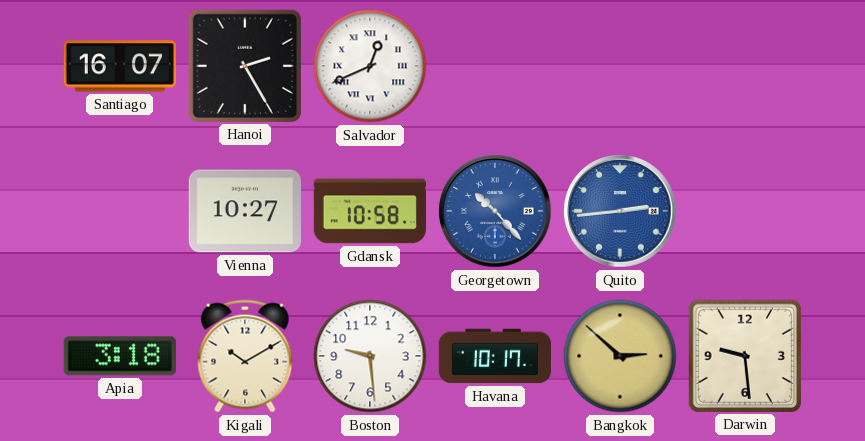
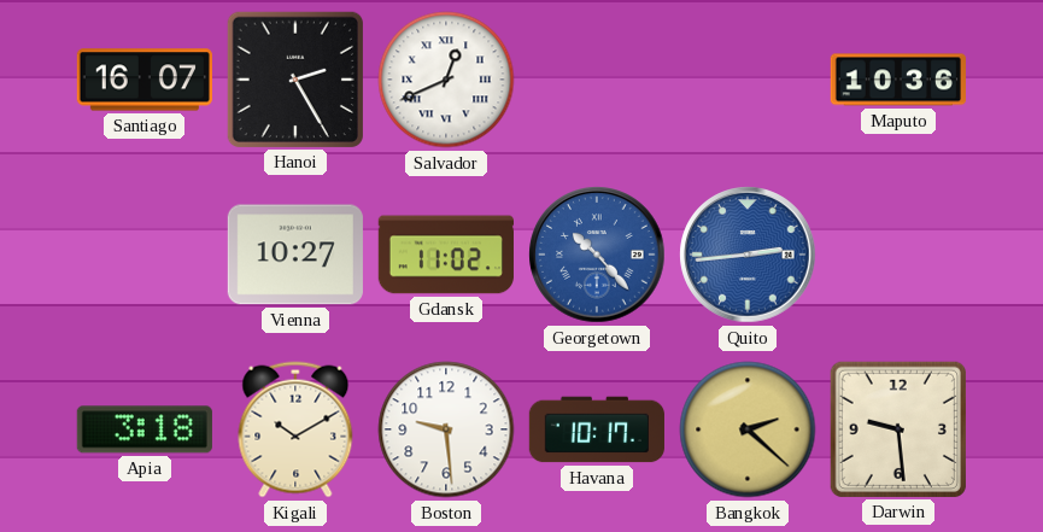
Maputo: none -> 10:36
Gdansk: 10:58 -> 11:02
Bangkok: 2:52 -> 2:22
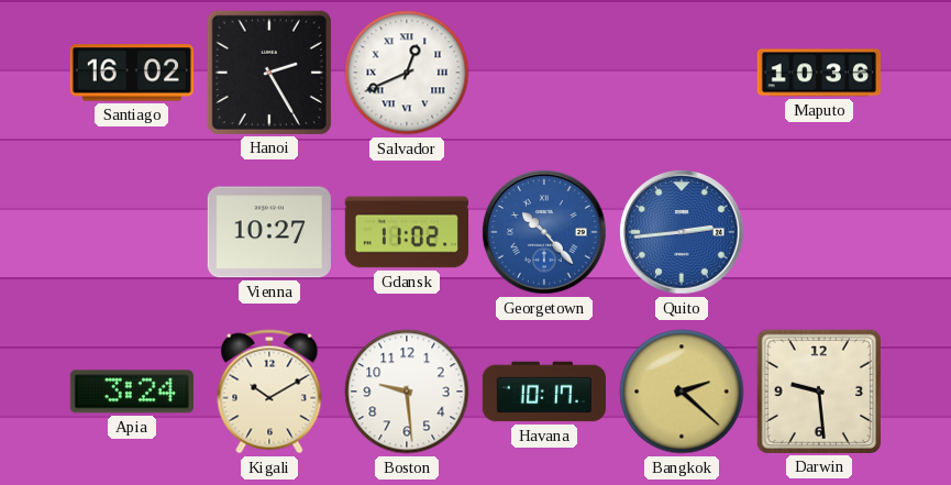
Santiago: 16:07 -> 16:02
Apia: 3:18 -> 3:24
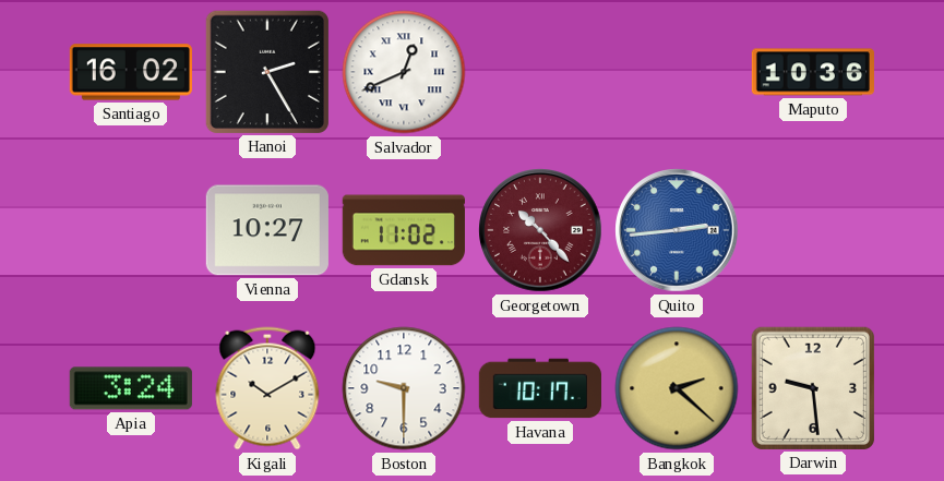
Georgetown dial: blue -> burgundy
Boston: 9:29 -> 9:30
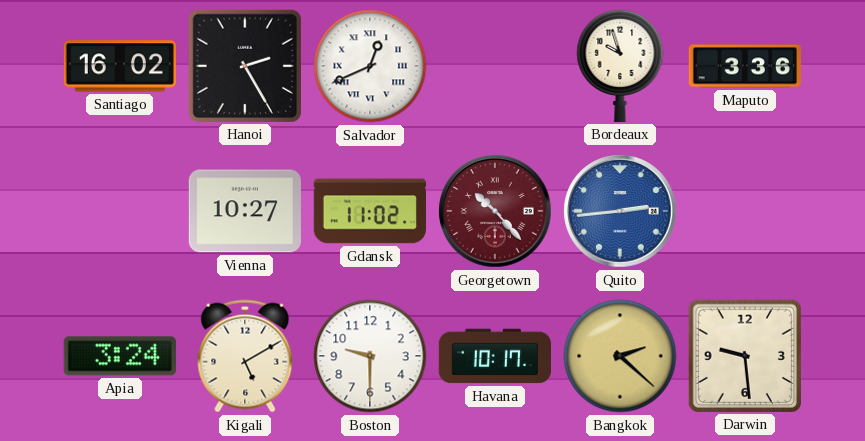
Bordeaux: none -> 9:57
Maputo: 10:36 -> 3:36
Kigali: 10:10 -> 5:10
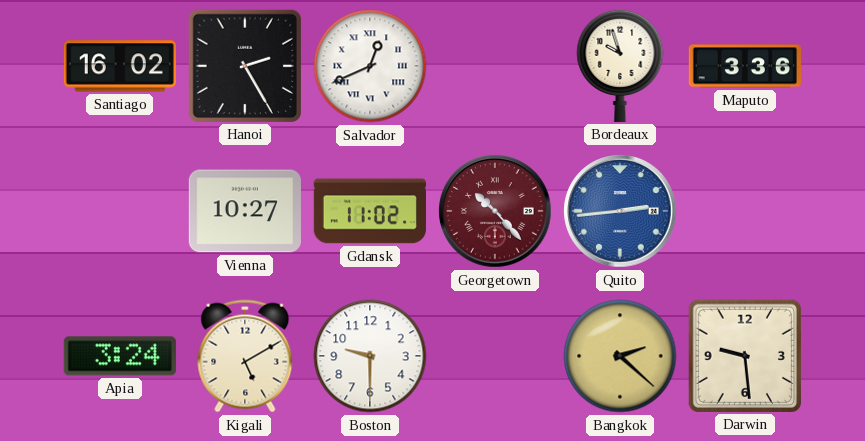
Havana: 10:17 -> none
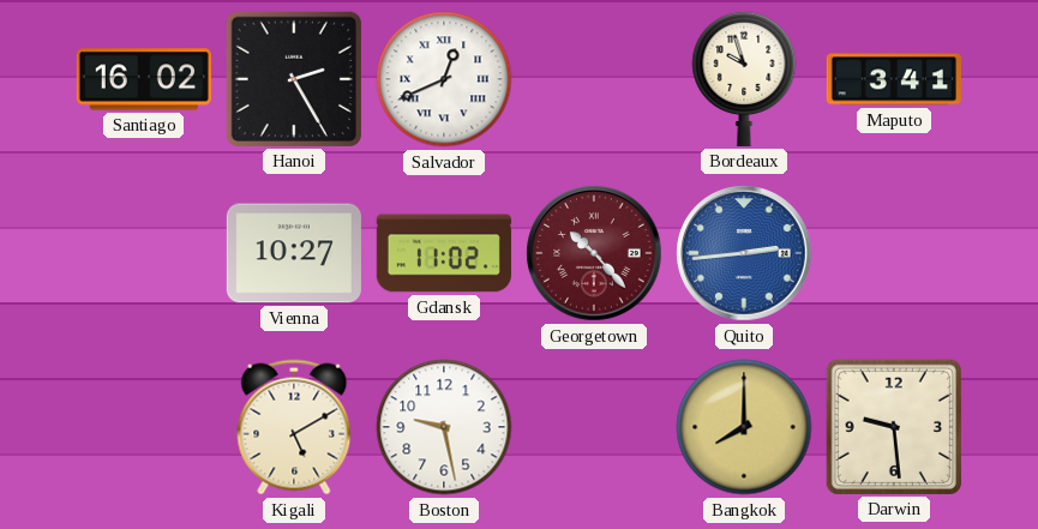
Maputo: 3:36 -> 3:41
Apia: 3:24 -> none
Boston: 9:30 -> 9:28
Bangkok: 2:22 -> 8:00
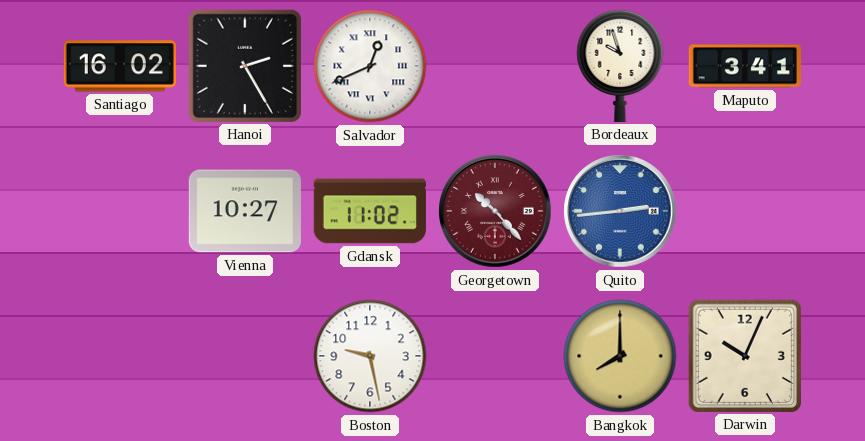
Kigali: 5:10 -> none
Darwin: 9:29 -> 10:04
